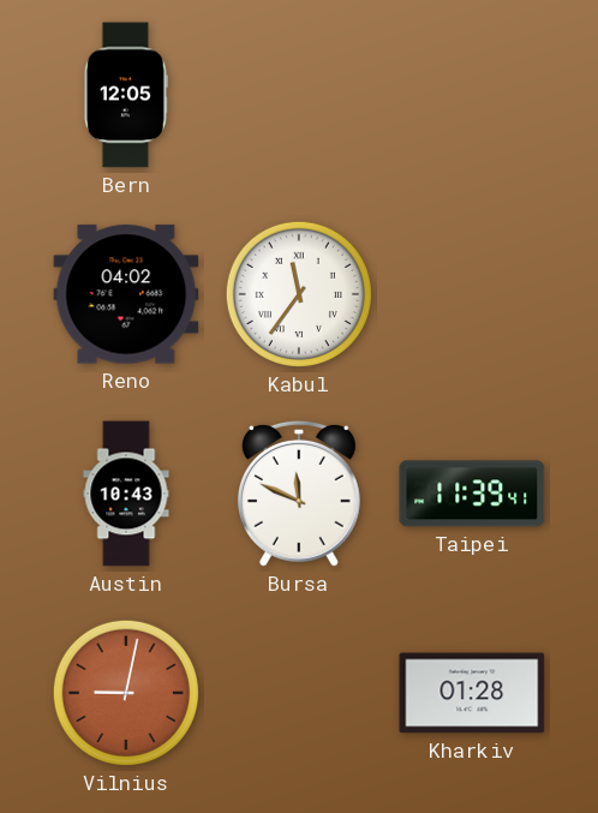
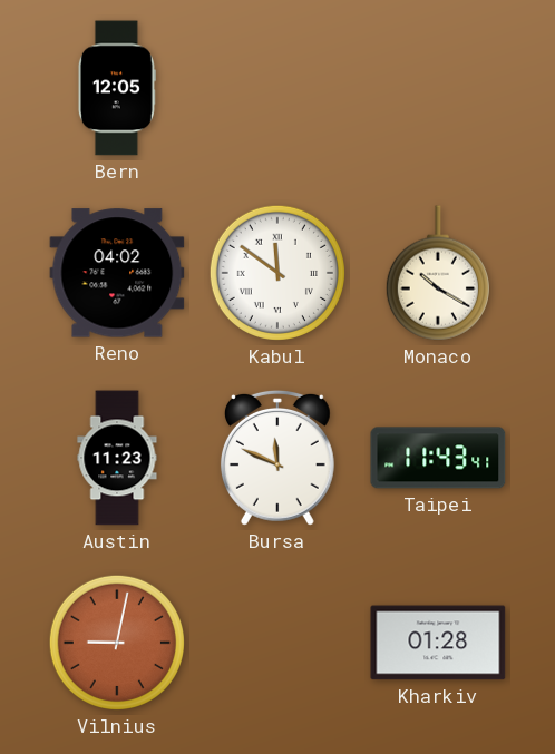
Kabul: 11:36 -> 11:51
Monaco: none -> 10:20
Austin: 10:43 -> 11:23
Taipei: 11:39 -> 11:43
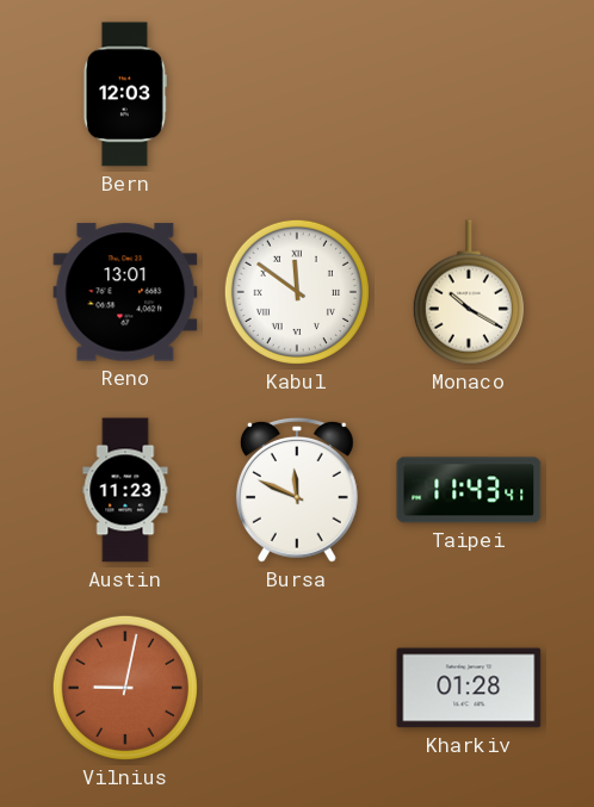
Bern: 12:05 -> 12:03
Reno: 04:02 -> 13:01
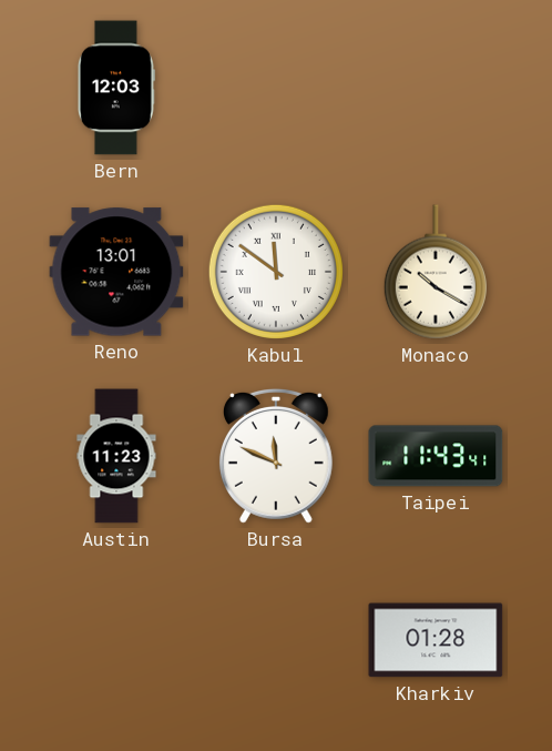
Vilnius: 9:02 -> none
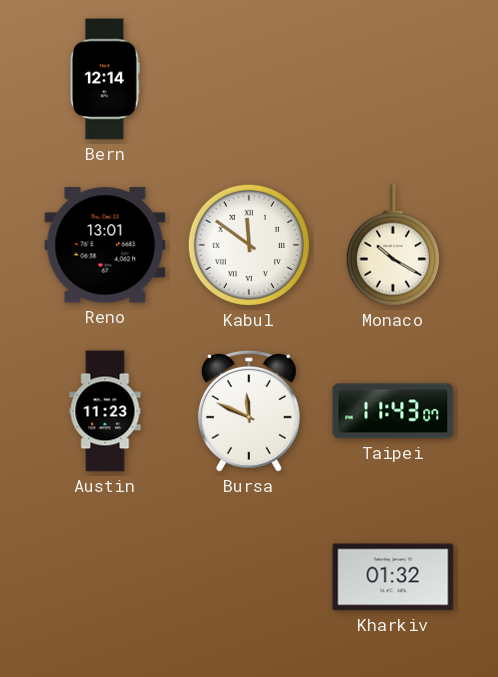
Bern: 12:03 -> 12:14
Taipei: 11:43:41 -> 11:43:07
Kharkiv: 01:28 -> 01:32
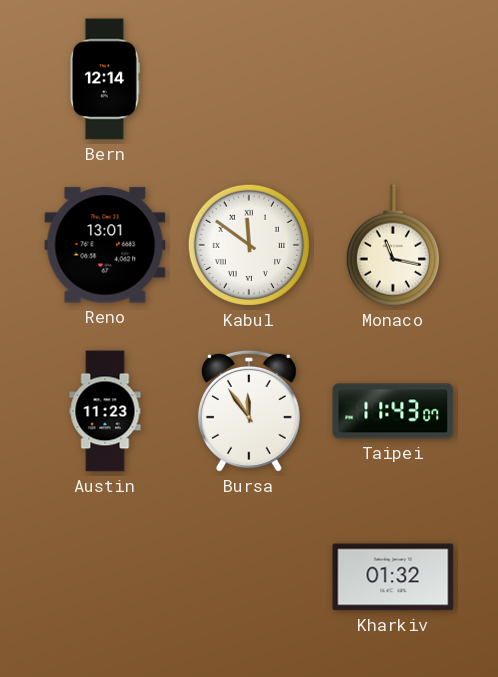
Monaco: 10:20 -> 11:17
Bursa: 11:49 -> 11:54
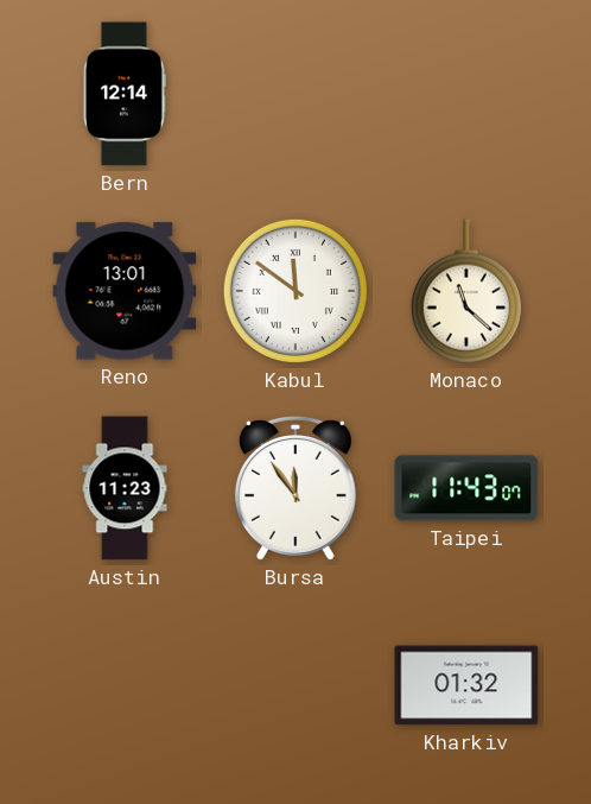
Monaco: 11:17 -> 11:22
